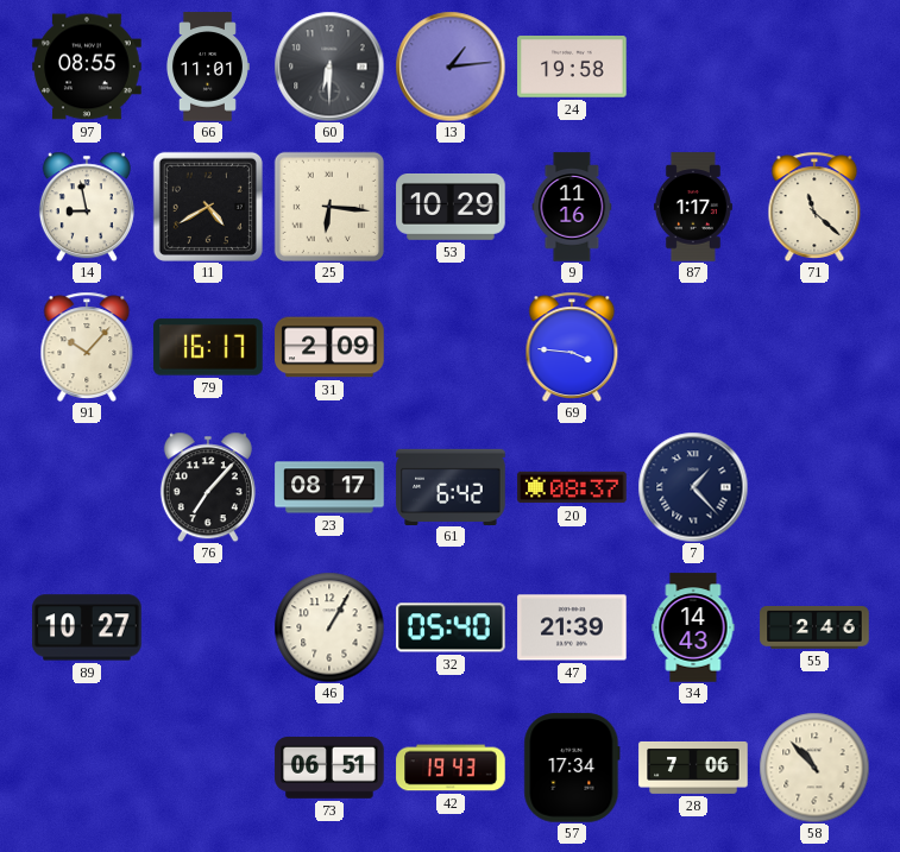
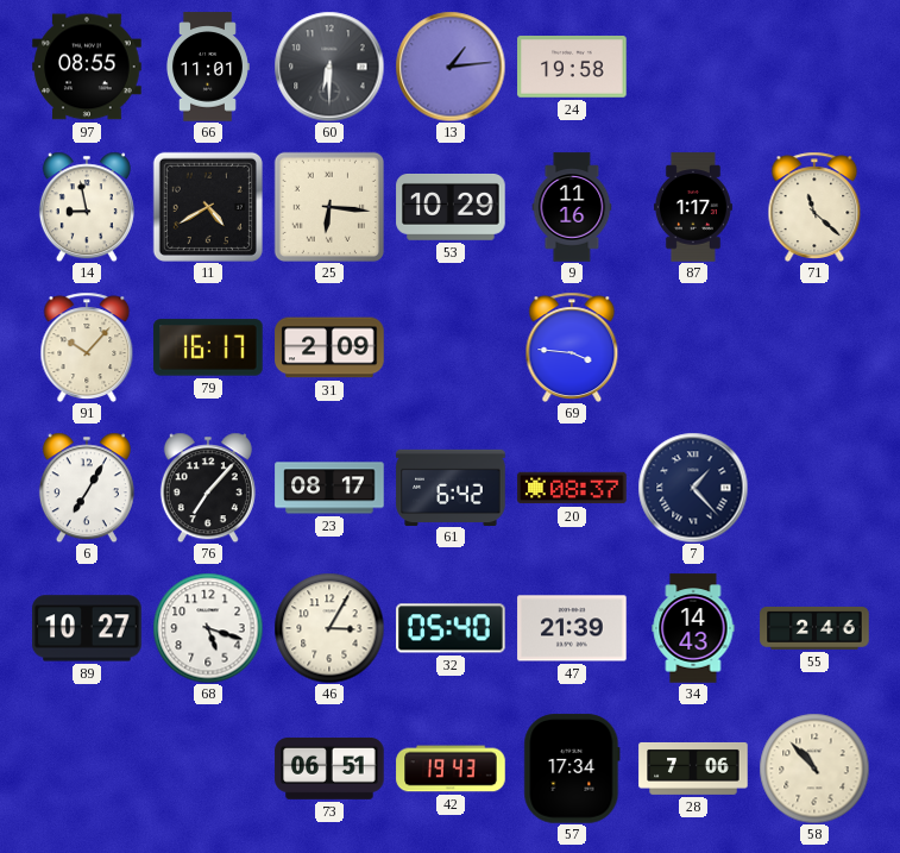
6: none -> 7:05
68: none -> 5:18
46: 1:05 -> 3:05
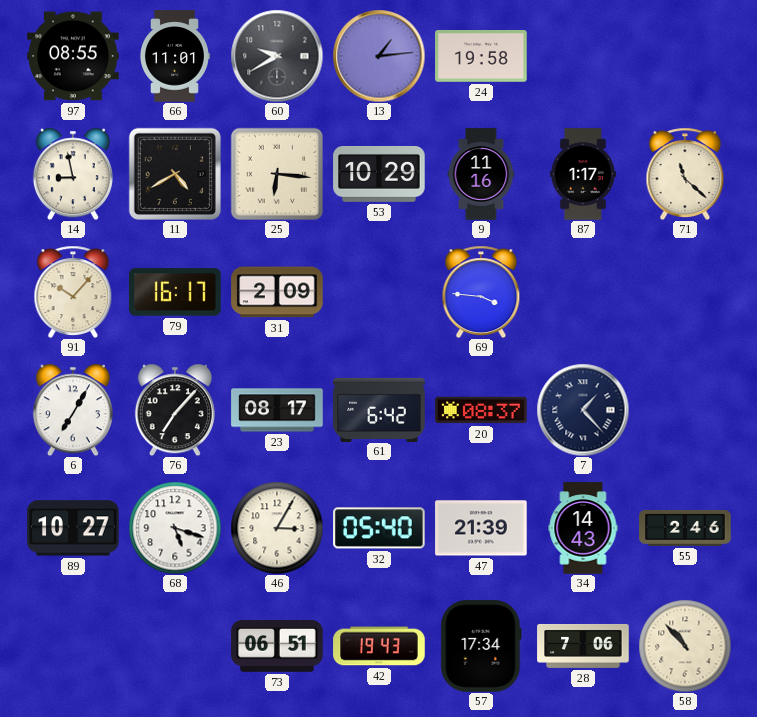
60: 6:30 -> 9:40
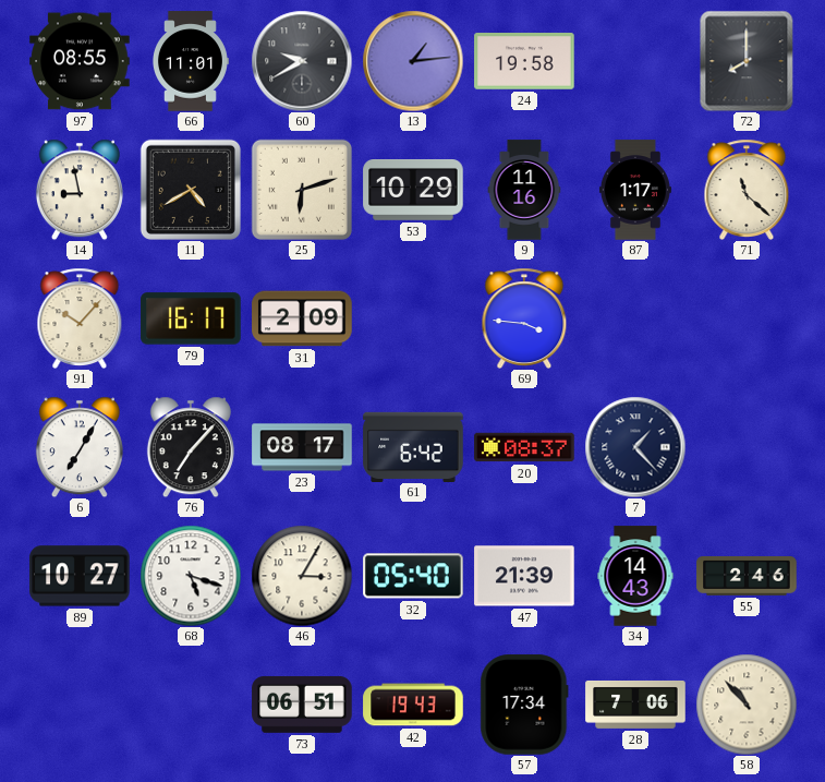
72: none -> 8:00
25: 6:16 -> 6:12
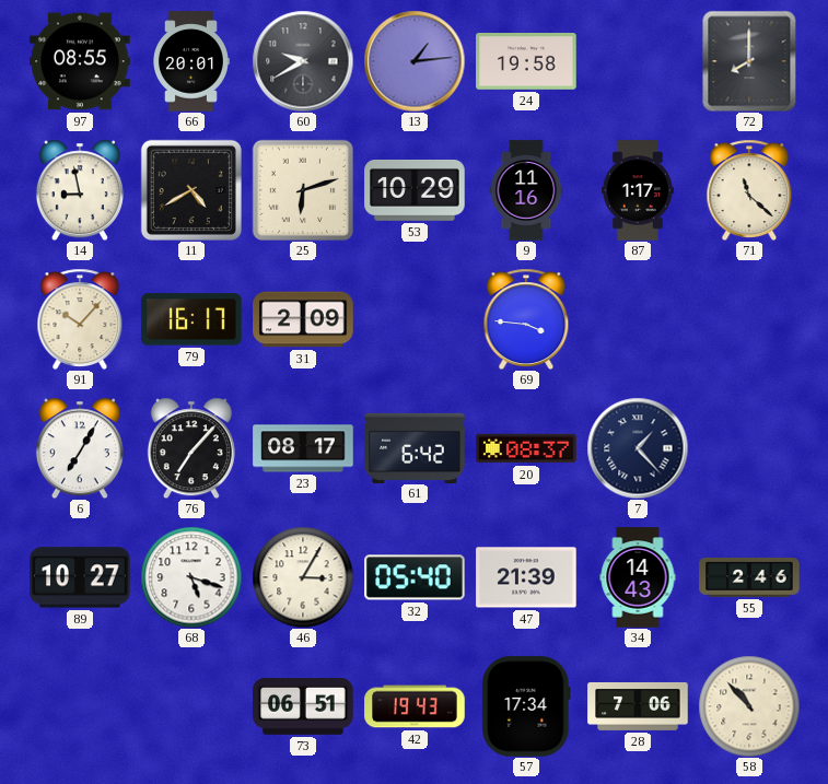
66: 11:01 -> 20:01
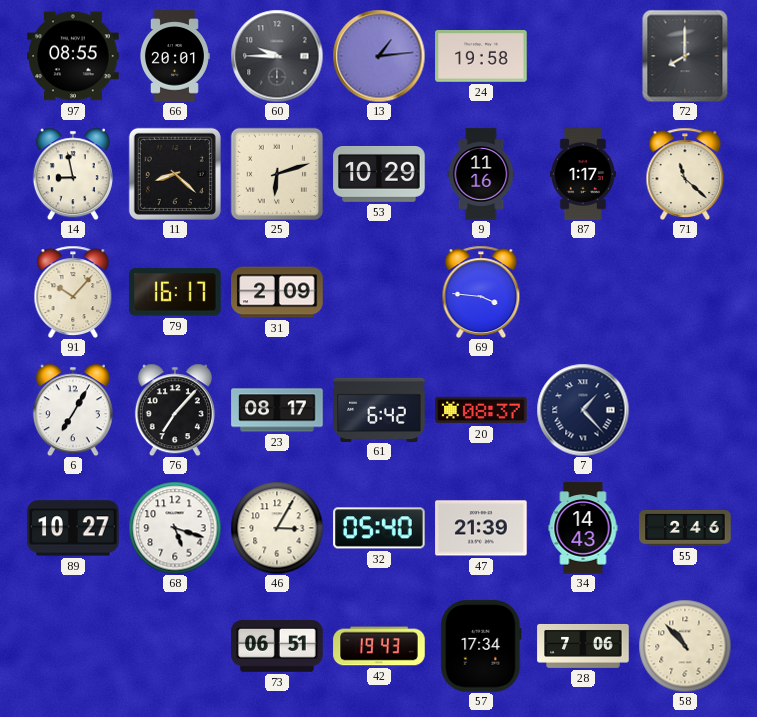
60: 9:40 -> 9:45
11: 4:40 -> 8:22
